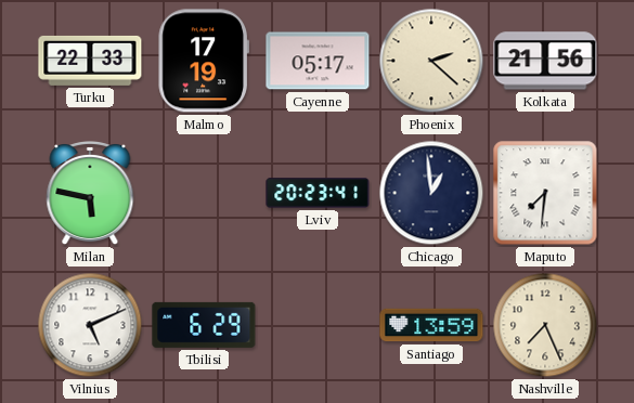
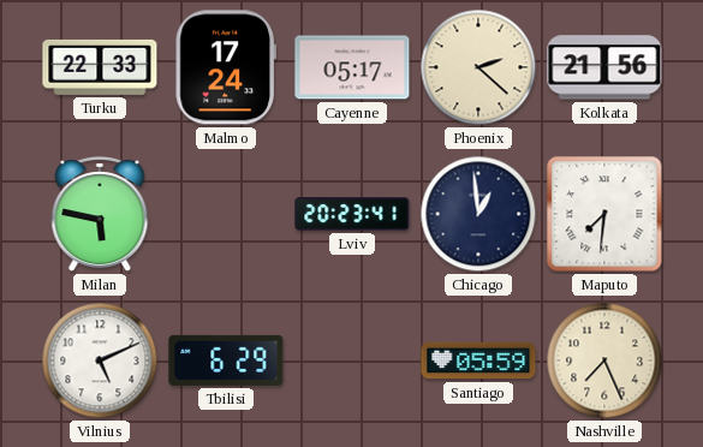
Malmo: 17:19 -> 17:24
Santiago: 13:59 -> 05:59
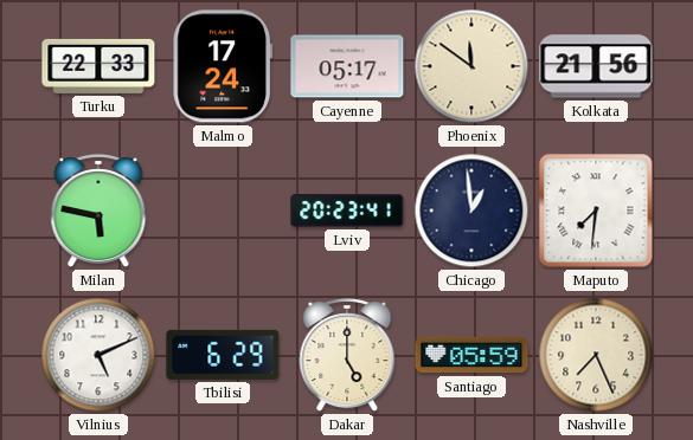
Phoenix: 2:22 -> 11:51
Dakar: none -> 5:00
